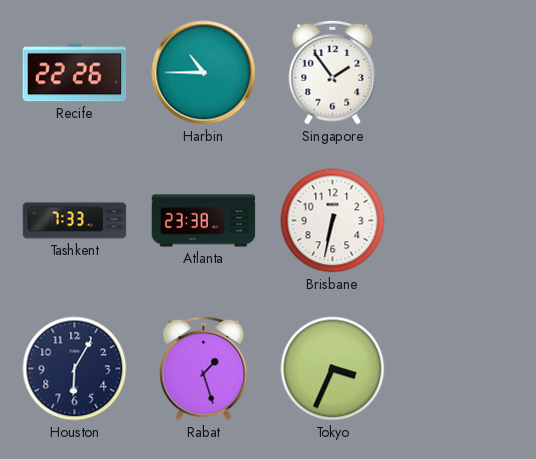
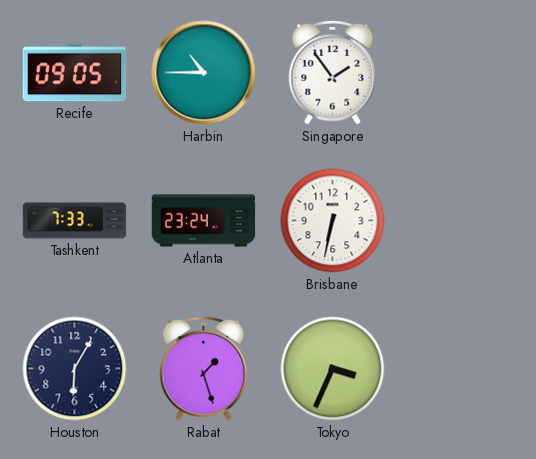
Recife: 22:26 -> 09:05
Atlanta: 23:38 -> 23:24
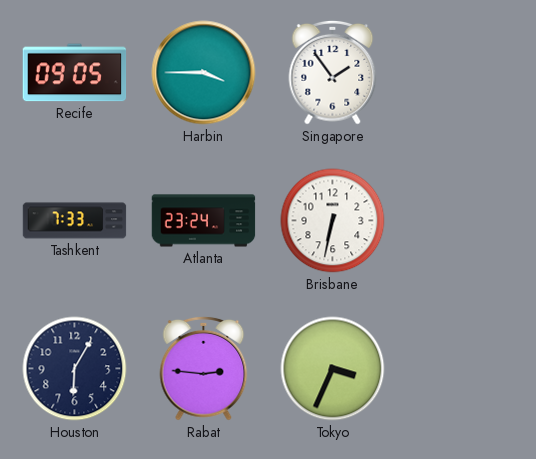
Harbin: 10:45 -> 3:45
Rabat: 1:27 -> 2:46
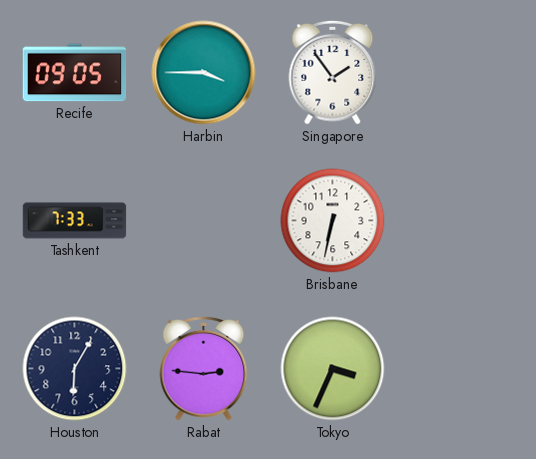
Atlanta: 23:24 -> none
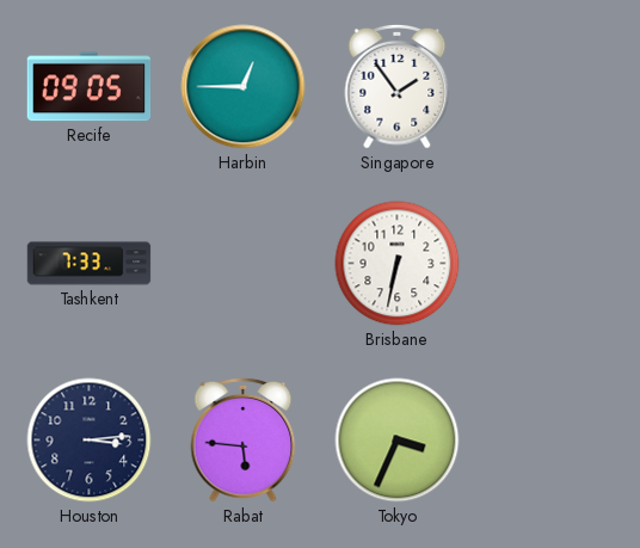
Harbin: 3:45 -> 12:45
Houston: 6:05 -> 3:14
Rabat: 2:46 -> 5:46
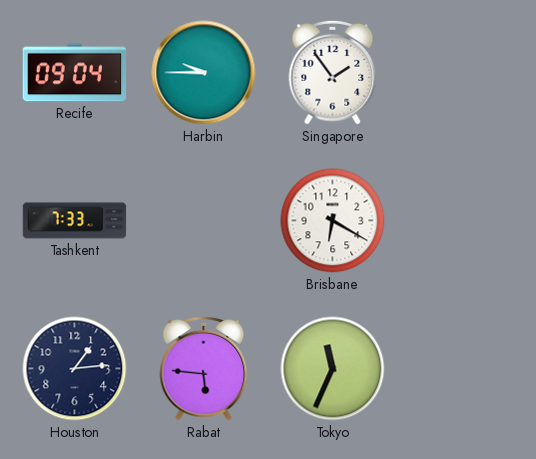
Recife: 09:05 -> 09:04
Harbin: 12:45 -> 9:45
Brisbane: 6:32 -> 6:20
Houston: 3:14 -> 1:14
Tokyo: 3:34 -> 11:34
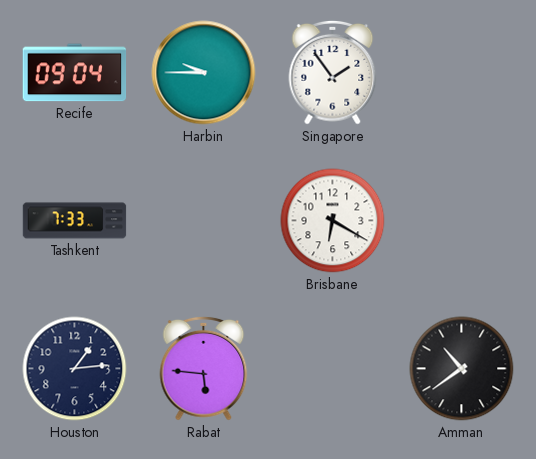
Tokyo: 11:34 -> none
Amman: none -> 10:39
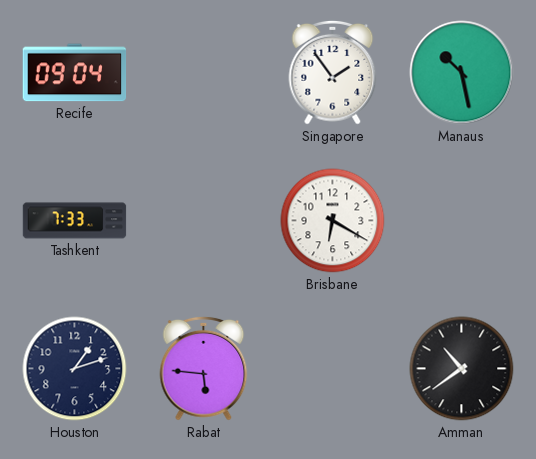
Harbin: 9:45 -> none
Manaus: none -> 10:28
Houston: 1:14 -> 1:12
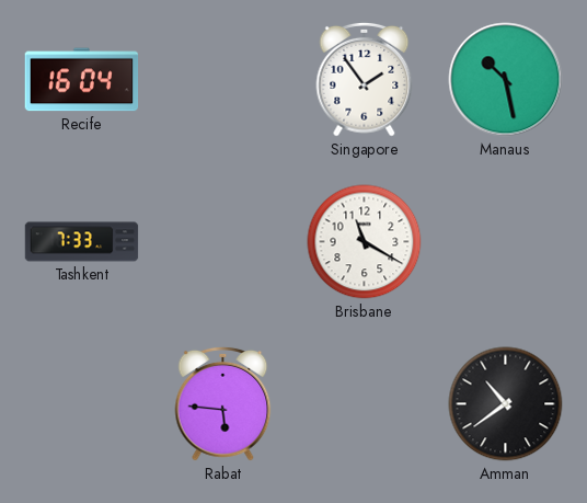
Recife: 09:04 -> 16:04
Brisbane: 6:20 -> 11:20
Houston: 1:12 -> none
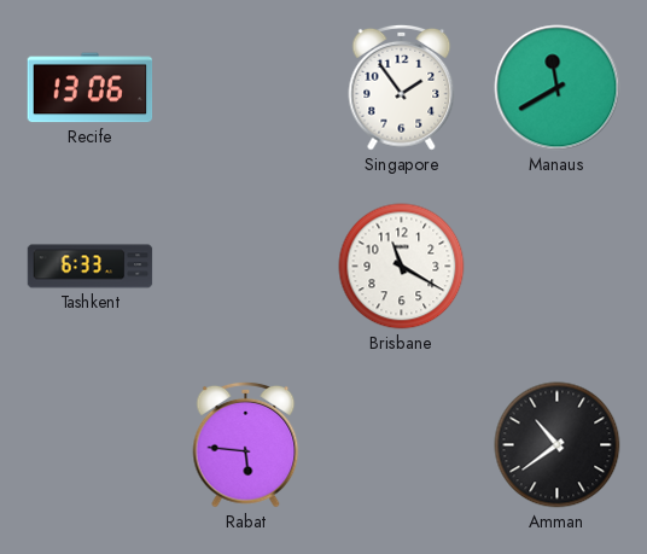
Recife: 16:04 -> 13:06
Manaus: 10:28 -> 11:40
Tashkent: 7:33 -> 6:33
